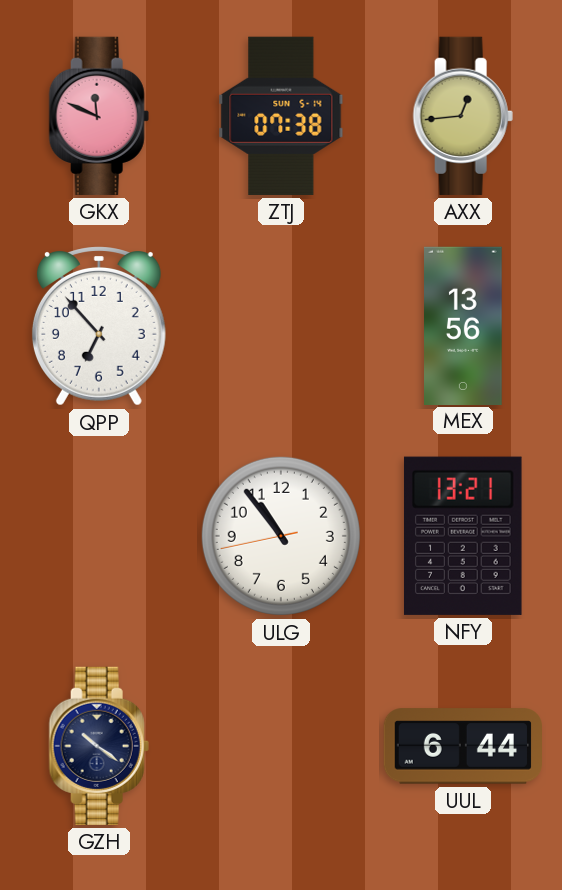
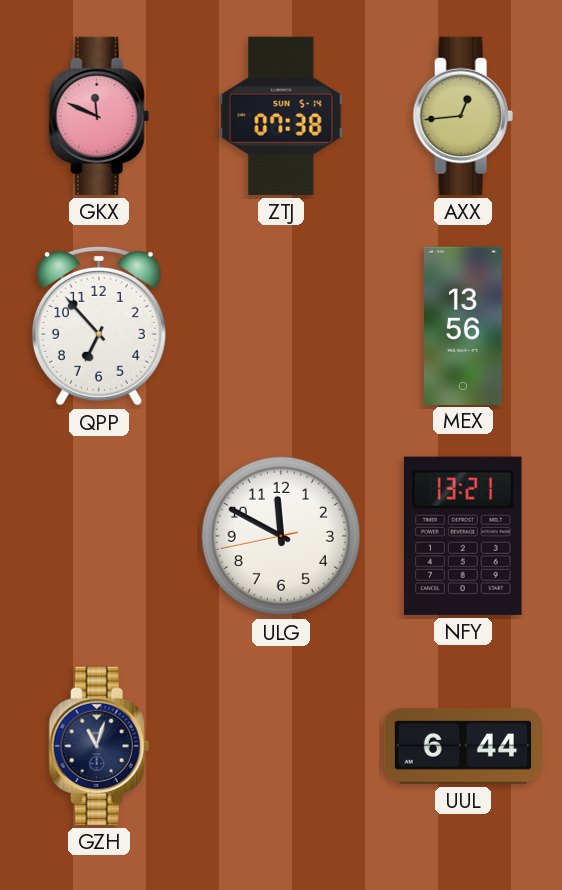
ULG: 10:53 -> 11:49
GZH: 10:21 -> 11:03
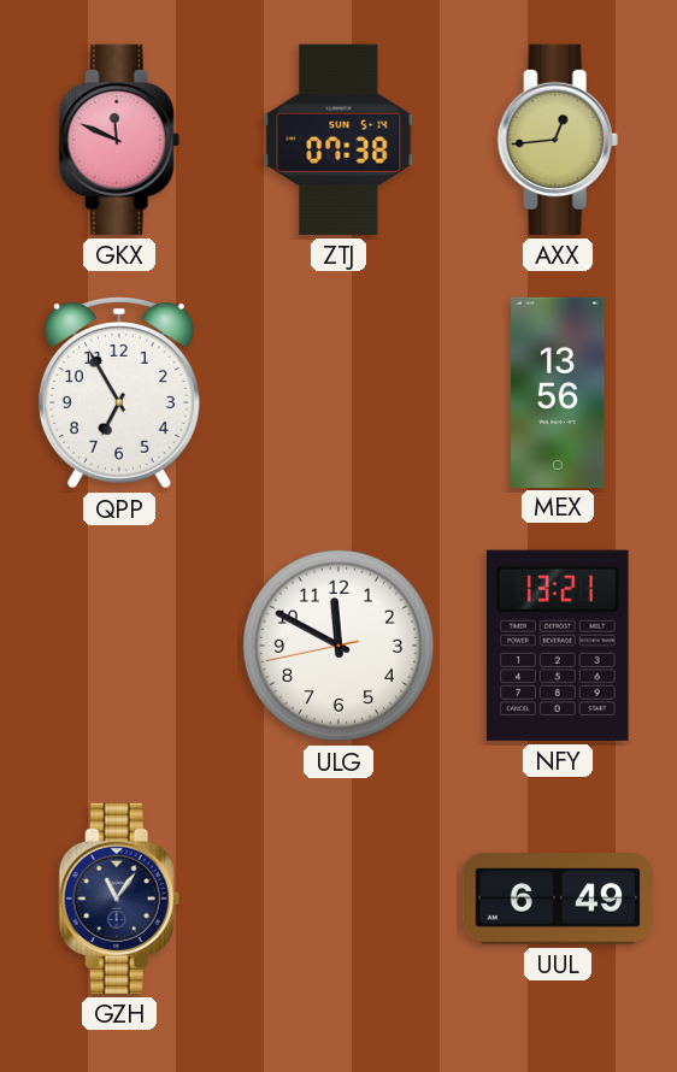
QPP: 6:53 -> 6:55
GZH: 11:03 -> 11:06
UUL: 6:44 -> 6:49
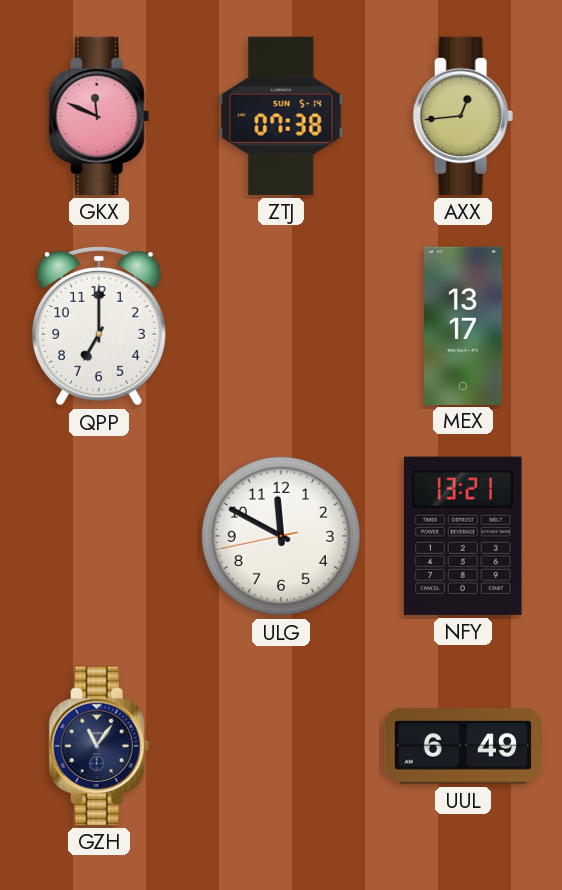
QPP: 6:55 -> 7:00
MEX: 13:56 -> 13:17
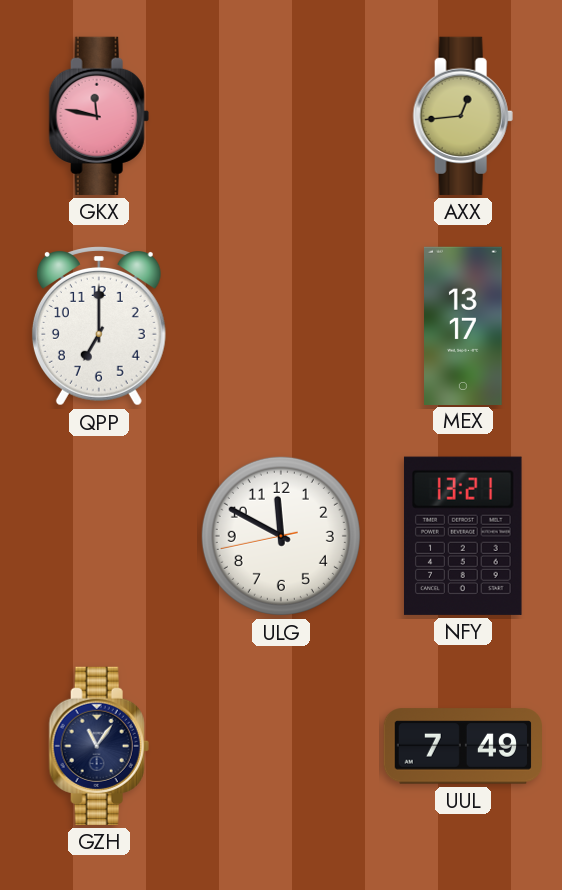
GKX: 11:49 -> 11:47
ZTJ: 07:38 -> none
UUL: 6:49 -> 7:49
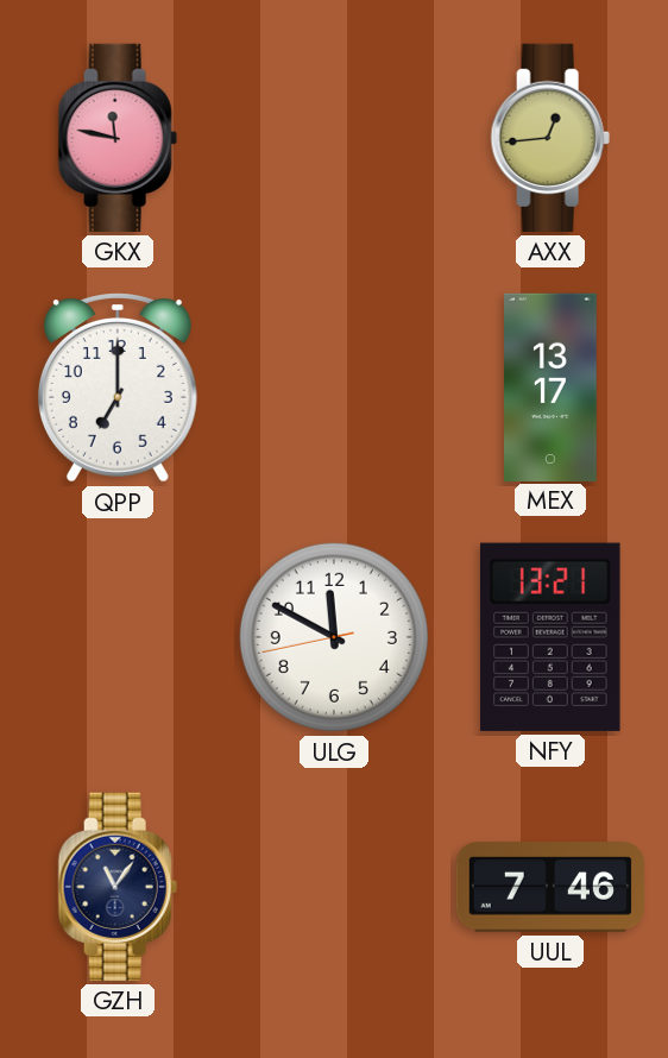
UUL: 7:49 -> 7:46
